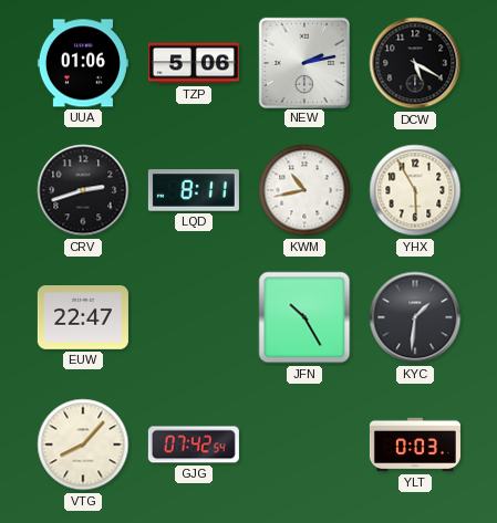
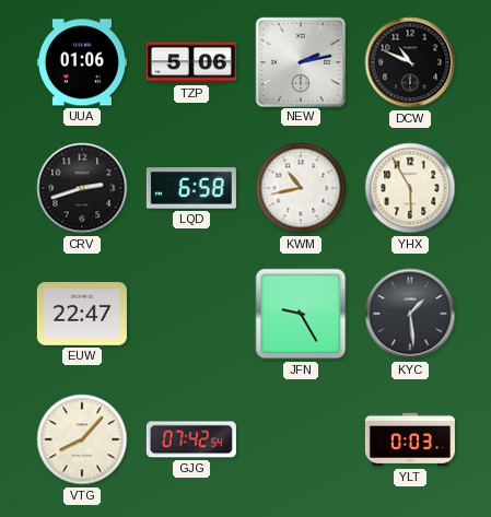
DCW: 5:20 -> 10:49
LQD: 8:11 -> 6:58
JFN: 10:25 -> 9:25
KYC: 1:31 -> 1:29
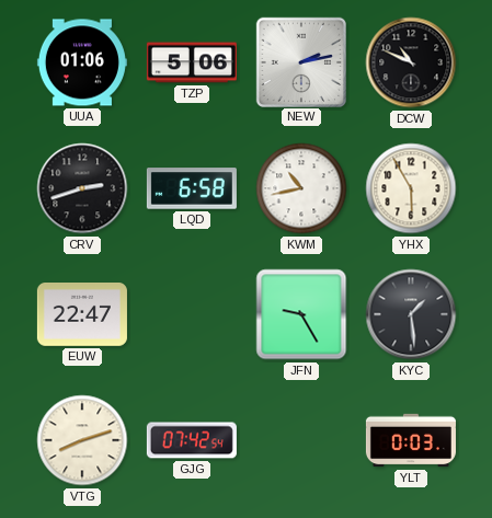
VTG: 8:07 -> 8:12
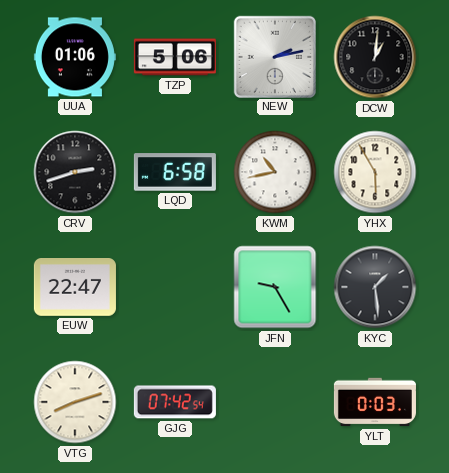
DCW: 10:49 -> 1:01
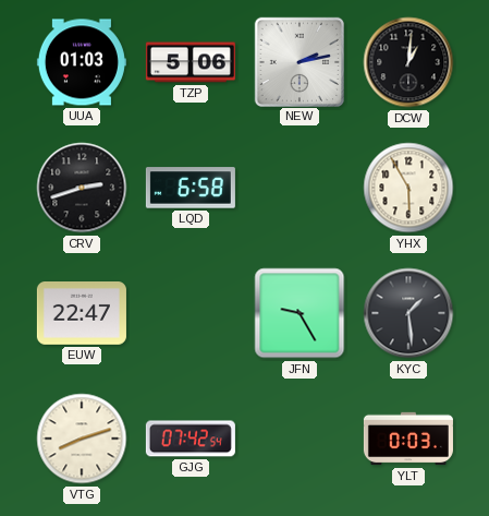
UUA: 01:06 -> 01:03
KWM: 10:43 -> none
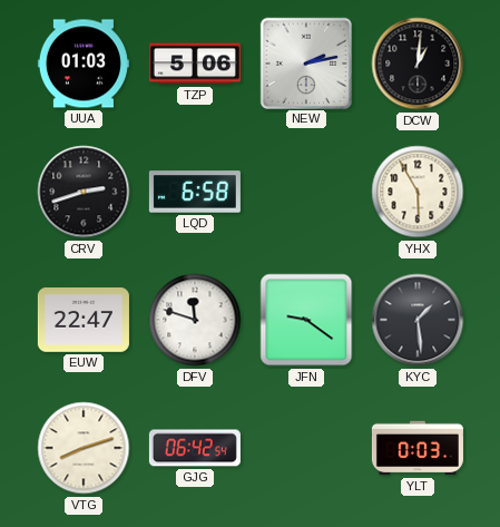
DFV: none -> 11:48
JFN: 9:25 -> 9:21
GJG: 07:42 -> 06:42
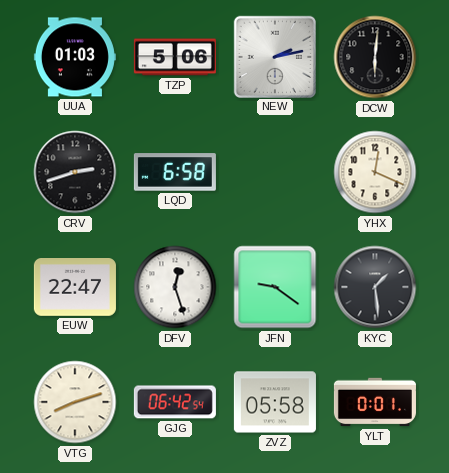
DCW: 1:01 -> 6:01
YHX: 5:55 -> 12:19
DFV: 11:48 -> 12:27
ZVZ: none -> 05:58
YLT: 0:03 -> 0:01
